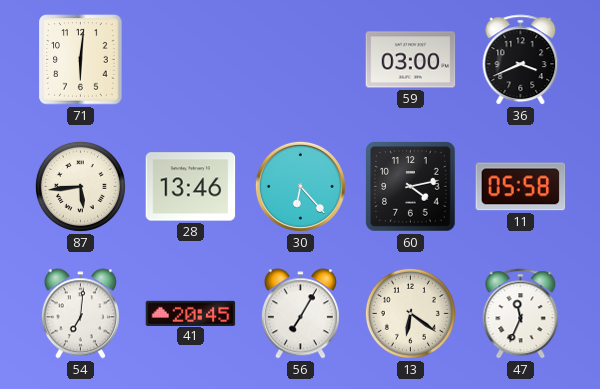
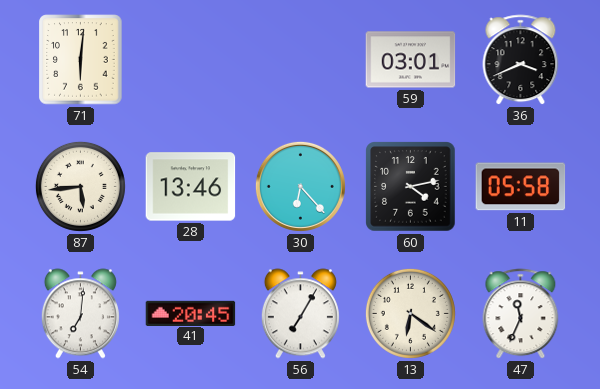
59: 03:00 -> 03:01
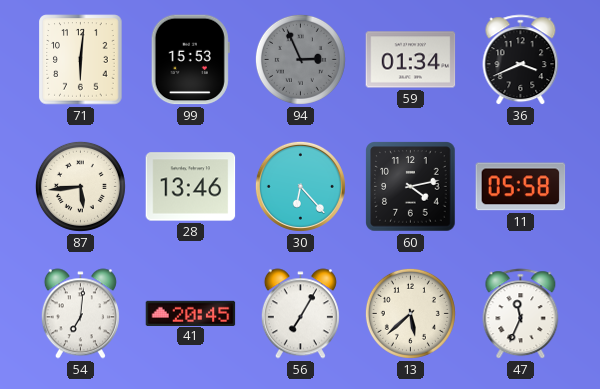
99: none -> 15:53
94: none -> 2:56
59: 03:01 -> 01:34
13: 6:21 -> 5:38
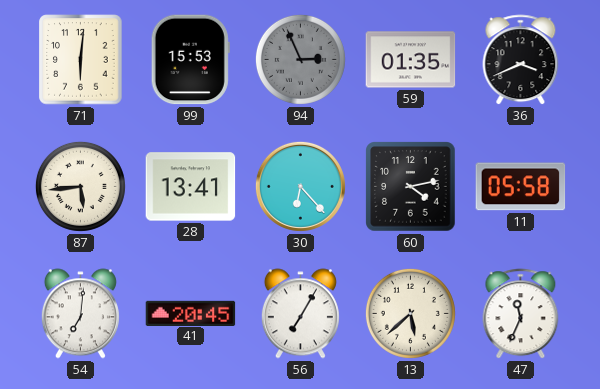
59: 01:34 -> 01:35
28: 13:46 -> 13:41
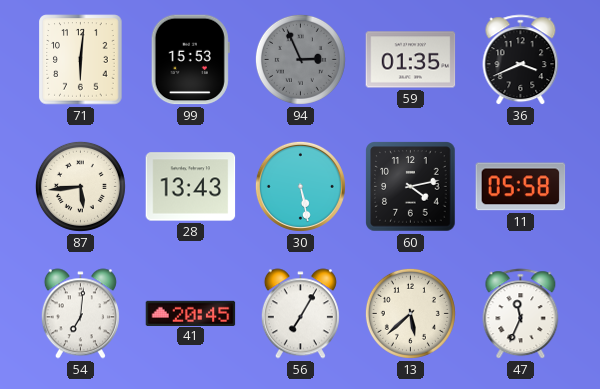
28: 13:41 -> 13:43
30: 6:23 -> 5:28
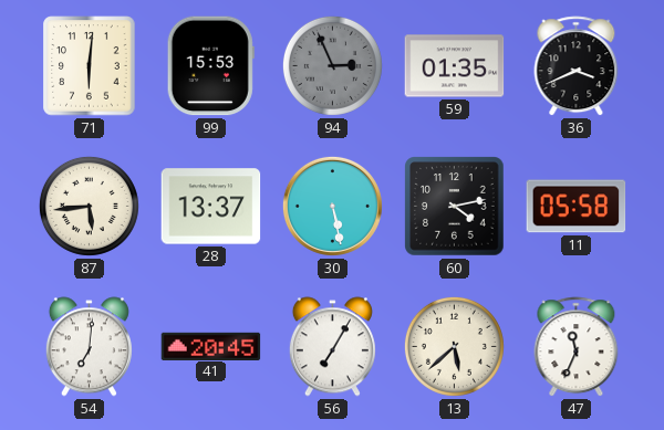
28: 13:43 -> 13:37
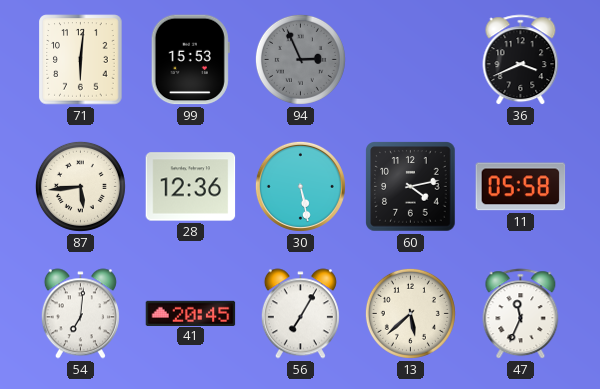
59: 01:35 -> none
28: 13:37 -> 12:36
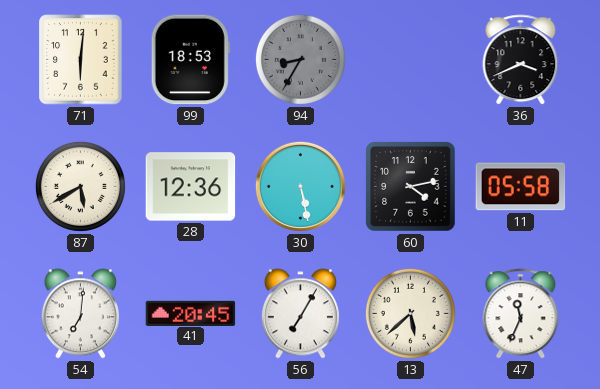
99: 15:53 -> 18:53
94: 2:56 -> 8:35
87: 5:44 -> 5:40
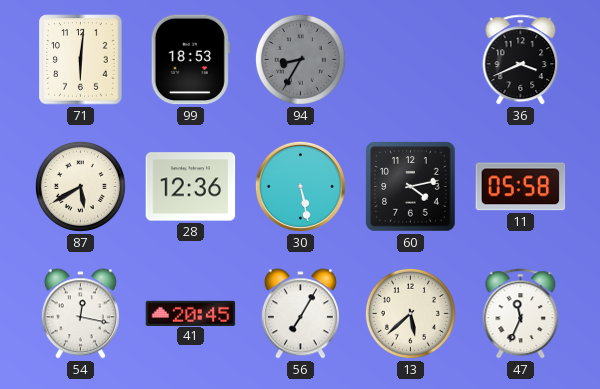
54: 7:01 -> 12:17
